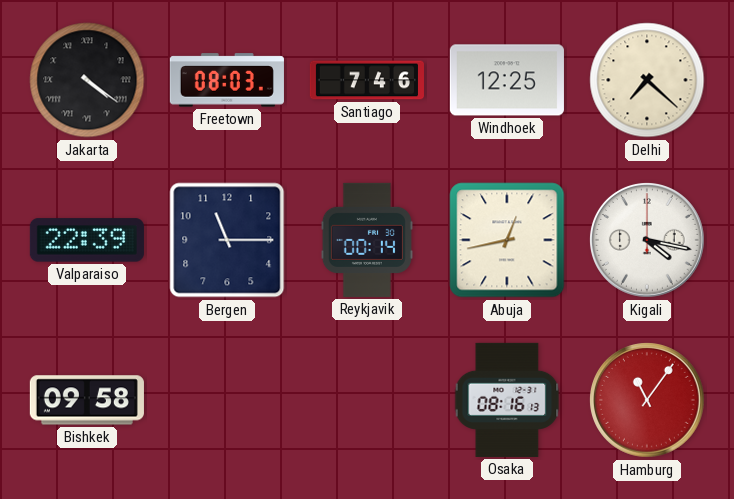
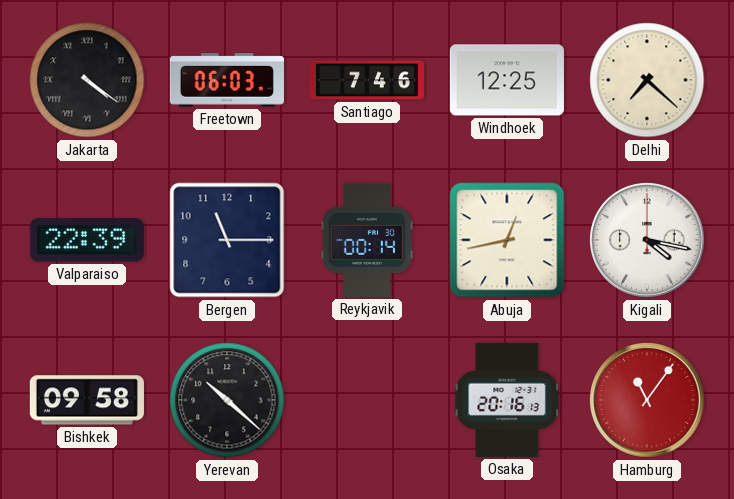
Freetown: 08:03 -> 06:03
Yerevan: none -> 10:22
Osaka: 08:16 -> 20:16
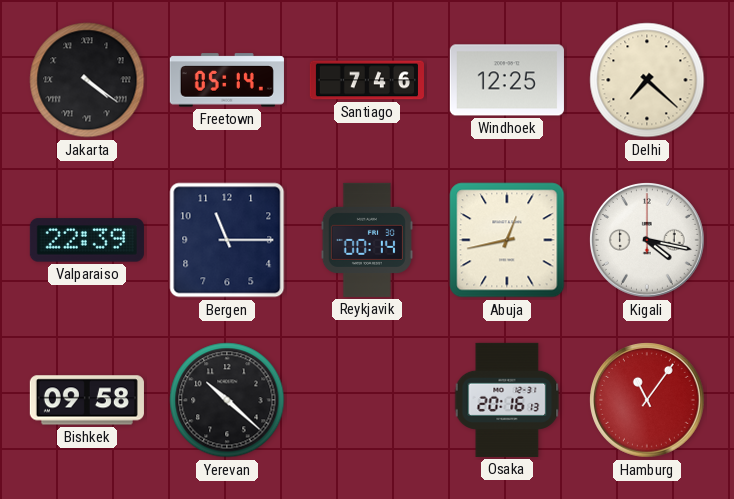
Freetown: 06:03 -> 05:14
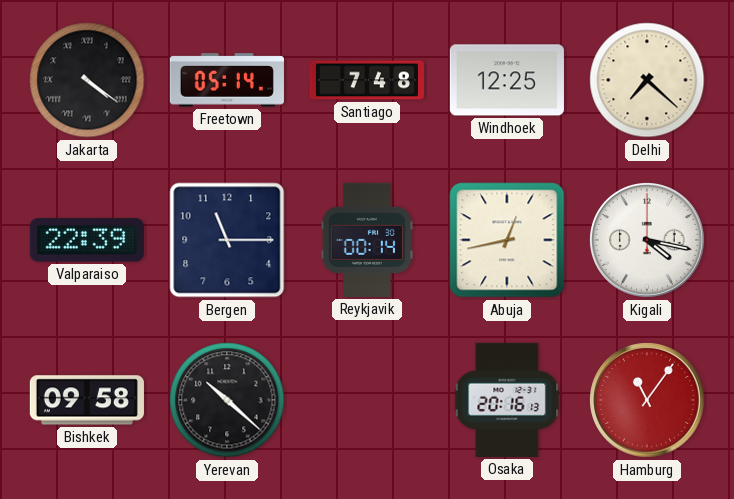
Santiago: 7:46 -> 7:48
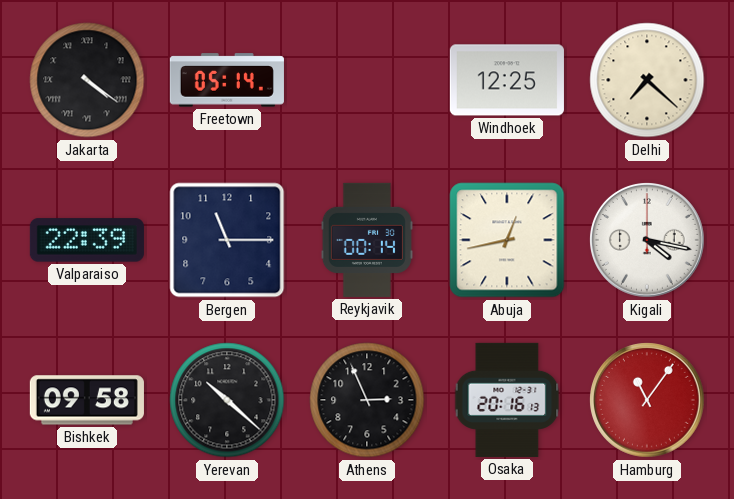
Santiago: 7:48 -> none
Athens: none -> 2:56
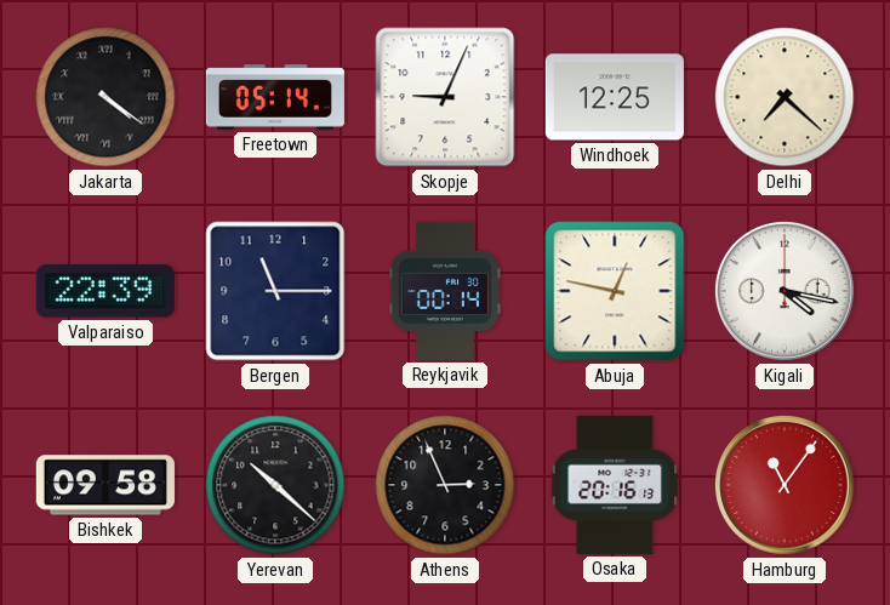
Skopje: none -> 9:04
Abuja: 12:43 -> 12:47
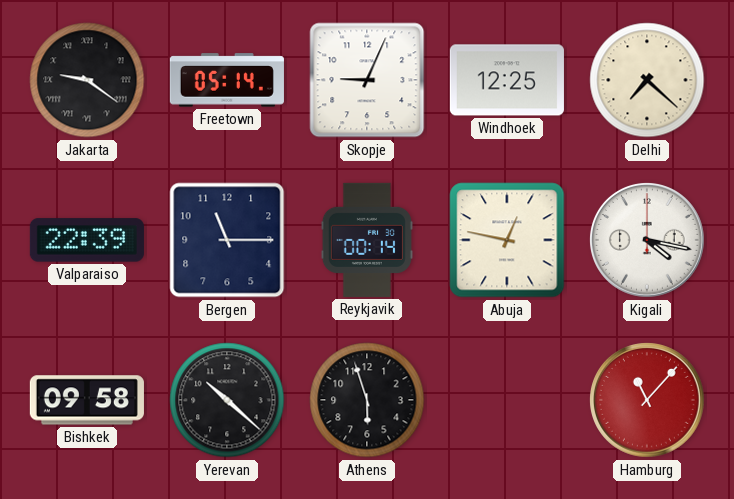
Jakarta: 4:21 -> 9:21
Athens: 2:56 -> 5:57
Osaka: 20:16 -> none
Hamburg: 11:06 -> 11:07
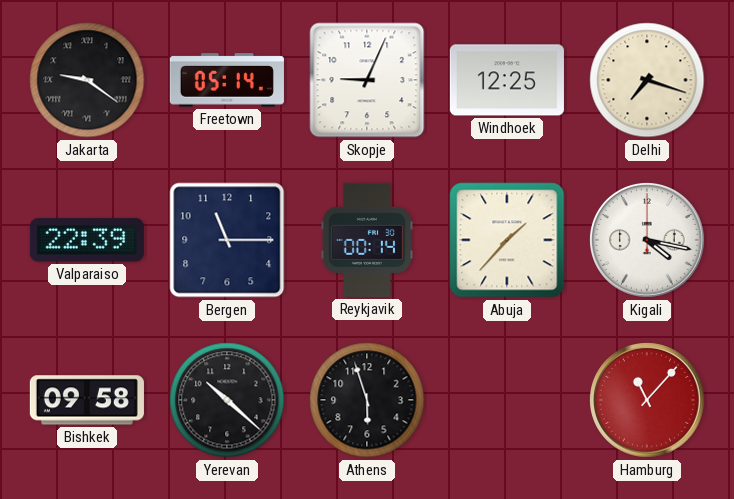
Delhi: 7:22 -> 7:18
Abuja: 12:47 -> 1:37
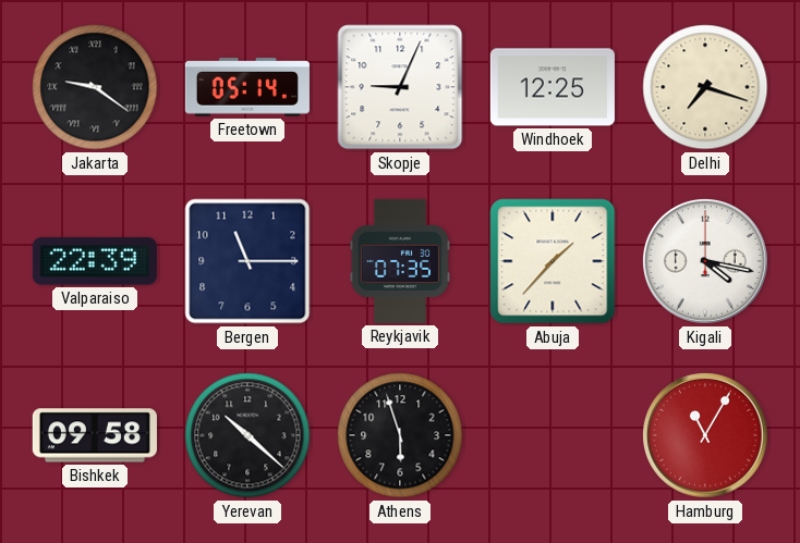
Reykjavik: 00:14 -> 07:35
Hamburg: 11:07 -> 11:05
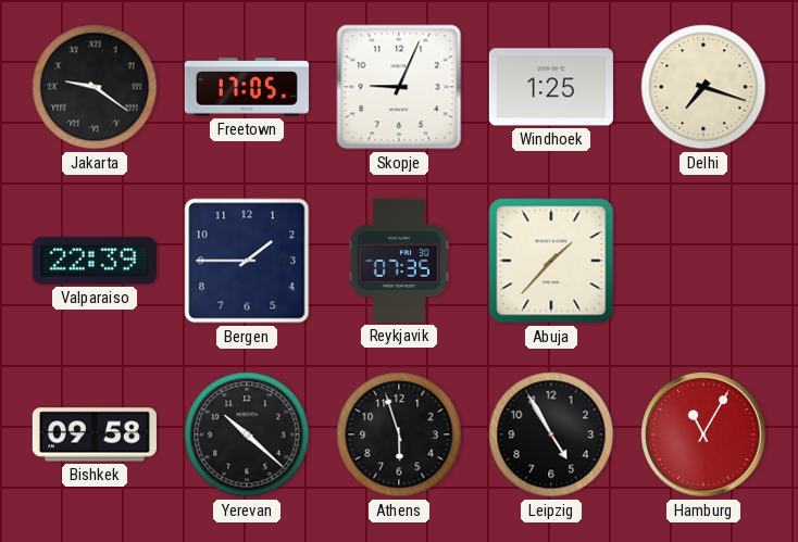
Freetown: 05:14 -> 17:05
Windhoek: 12:25 -> 1:25
Bergen: 11:15 -> 1:45
Kigali: 4:17 -> none
Leipzig: none -> 4:55
